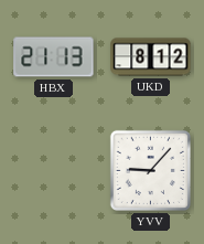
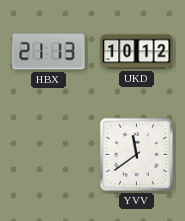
UKD: 8:12 -> 10:12
YVV: 9:07 -> 11:39
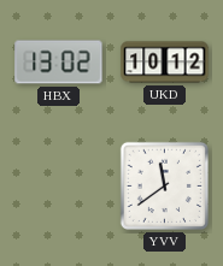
HBX: 21:13 -> 13:02
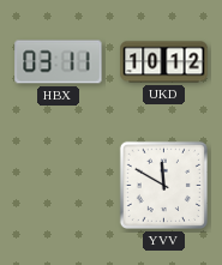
HBX: 13:02 -> 03:11
YVV: 11:39 -> 11:50
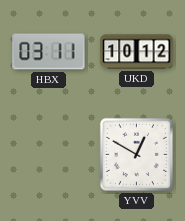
YVV: 11:50 -> 12:50
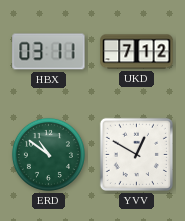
UKD: 10:12 -> 7:12
ERD: none -> 10:51
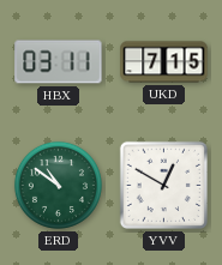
UKD: 7:12 -> 7:15
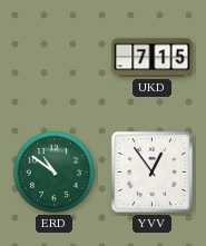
HBX: 03:11 -> none
YVV: 12:50 -> 12:54
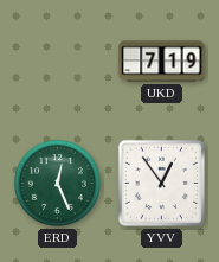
UKD: 7:15 -> 7:19
ERD: 10:51 -> 12:26
